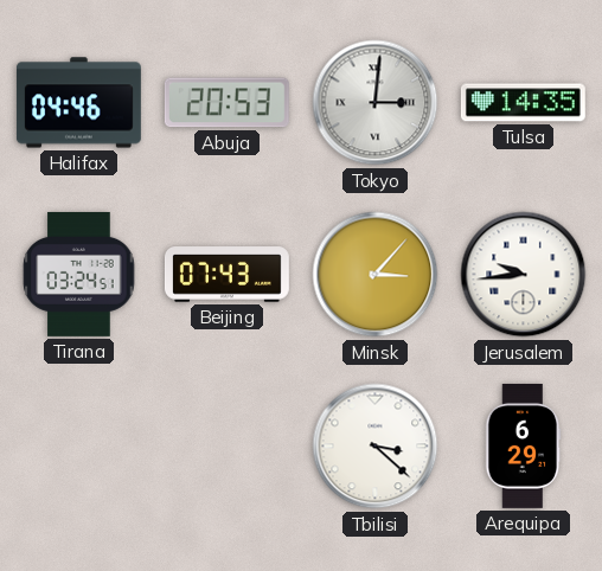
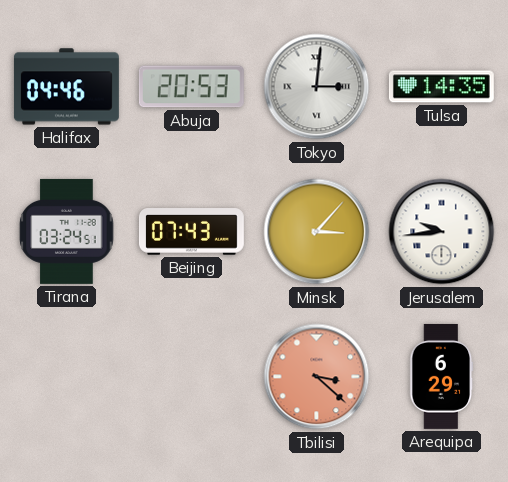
Tbilisi dial: white -> salmon
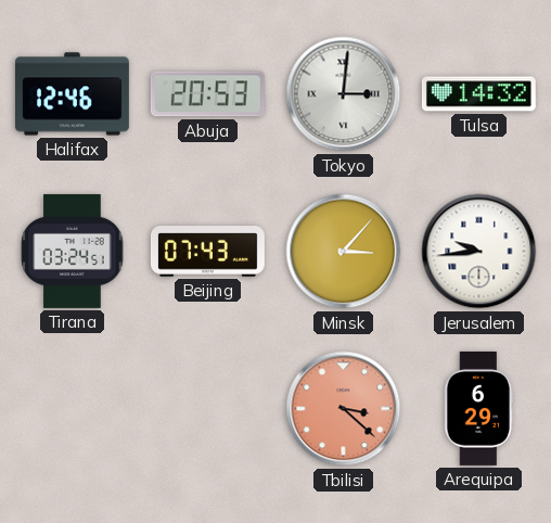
Halifax: 04:46 -> 12:46
Tulsa: 14:35 -> 14:32
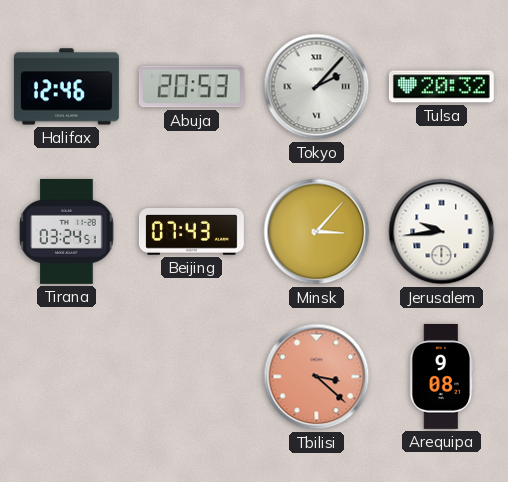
Tokyo: 3:01 -> 2:07
Tulsa: 14:32 -> 20:32
Arequipa: 6:29 -> 9:08
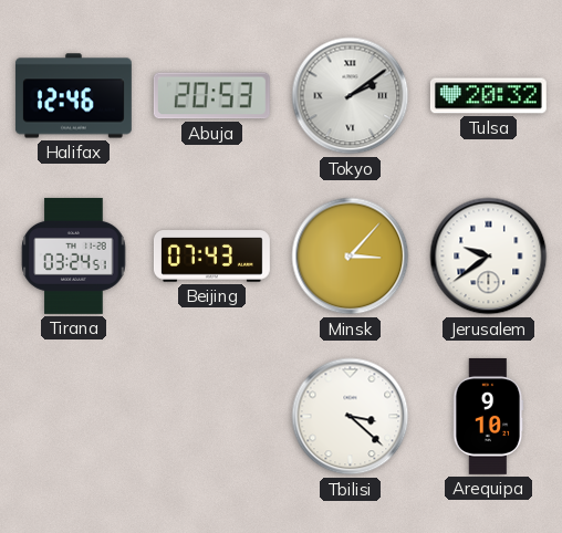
Tokyo: 2:07 -> 2:09
Jerusalem: 9:44 -> 9:39
Tbilisi dial: salmon -> white
Arequipa: 9:08 -> 9:10
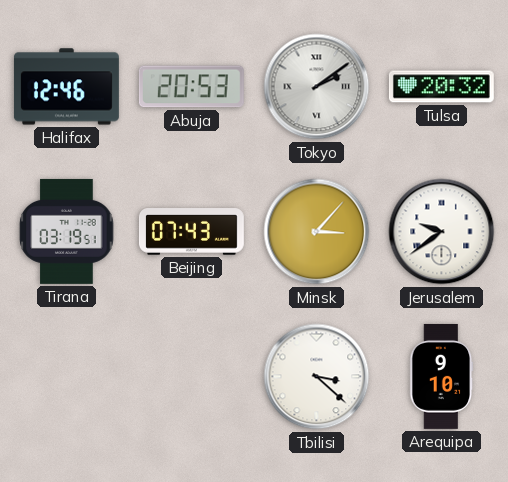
Tirana: 03:24 -> 03:19
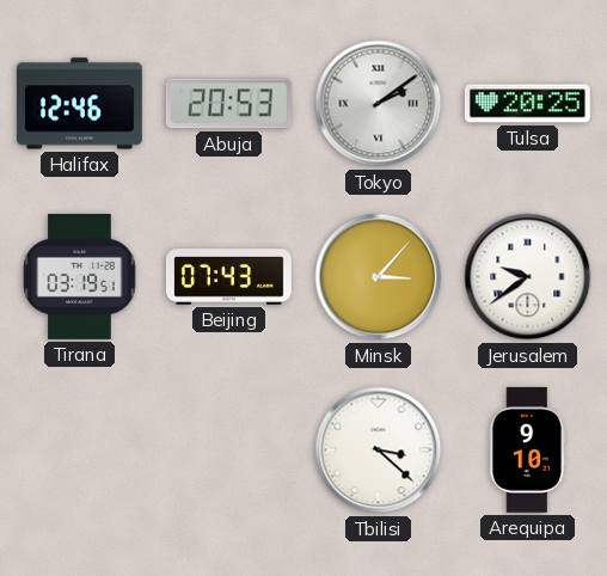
Tulsa: 20:32 -> 20:25
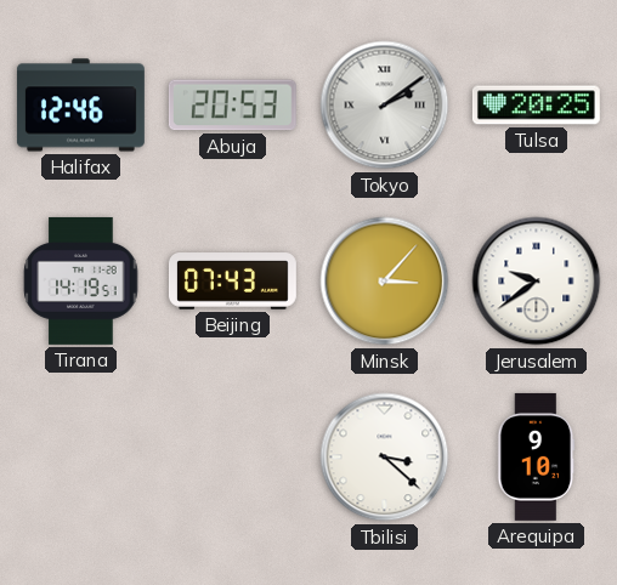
Tirana: 03:19 -> 14:19
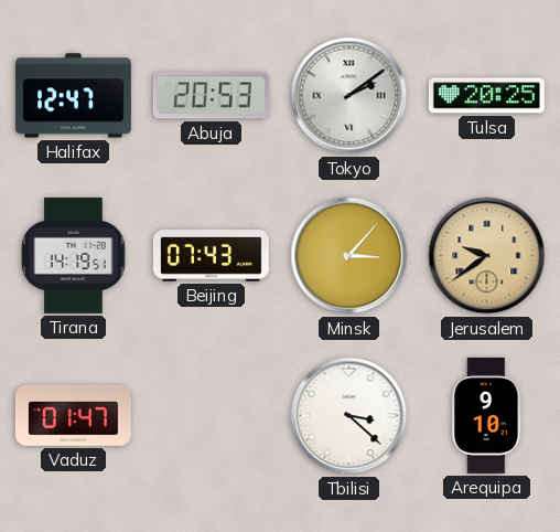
Halifax: 12:46 -> 12:47
Jerusalem dial: white -> champagne
Vaduz: none -> 01:47
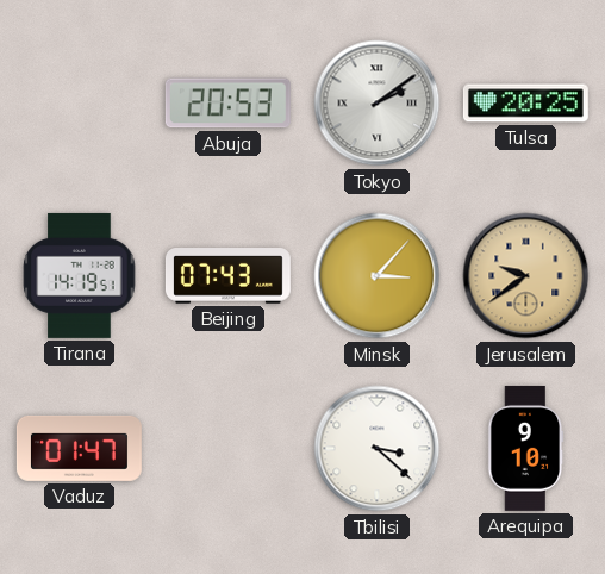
Halifax: 12:47 -> none
